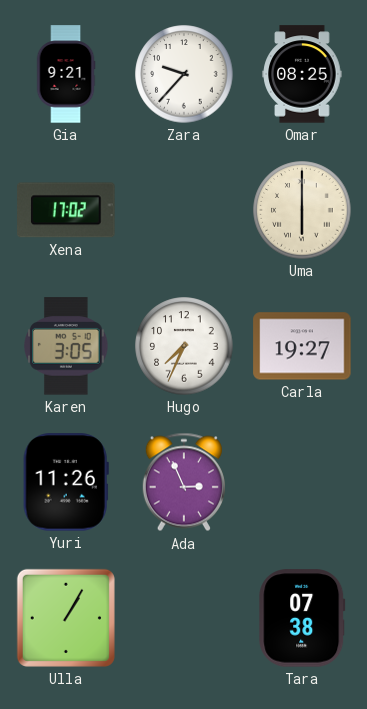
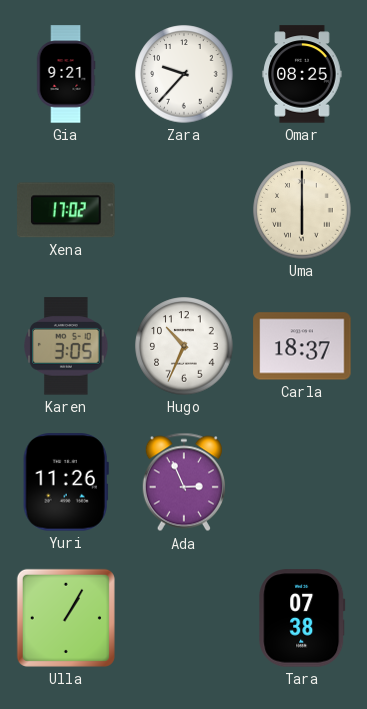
Hugo: 7:34 -> 10:34
Carla: 19:27 -> 18:37
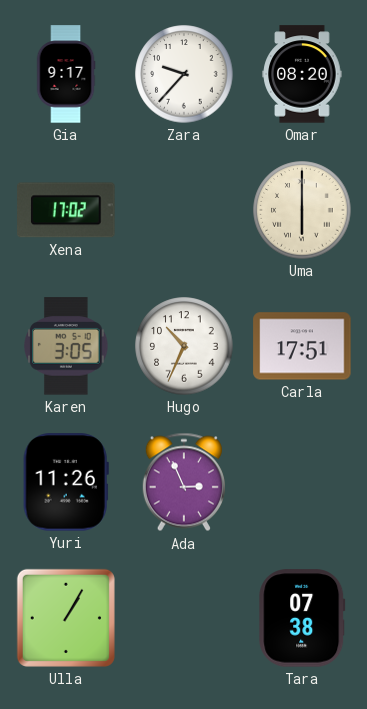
Gia: 9:21 -> 9:17
Omar: 08:25 -> 08:20
Carla: 18:37 -> 17:51
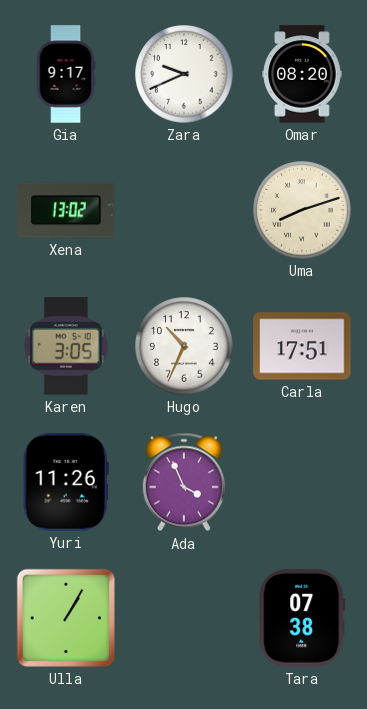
Zara: 9:37 -> 9:41
Xena: 17:02 -> 13:02
Uma: 6:00 -> 8:12
Ada: 2:56 -> 3:56
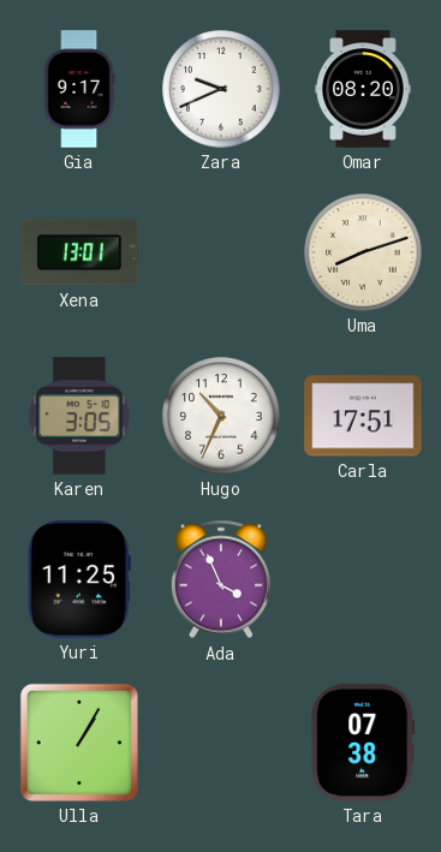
Xena: 13:02 -> 13:01
Yuri: 11:26 -> 11:25
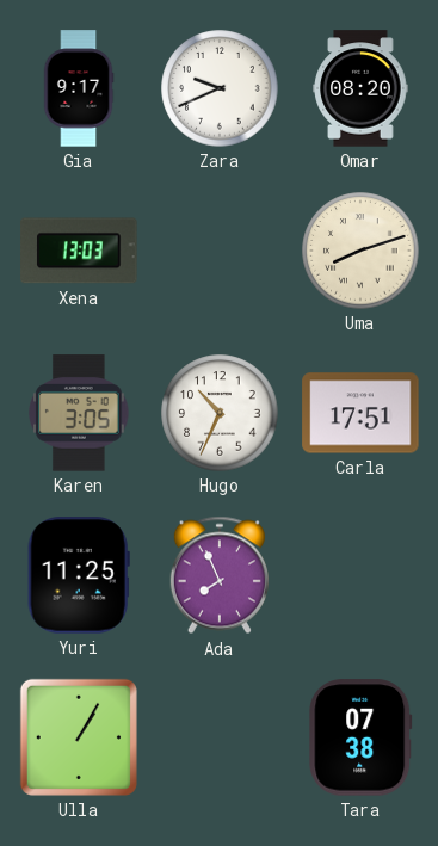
Xena: 13:01 -> 13:03
Ada: 3:56 -> 7:56
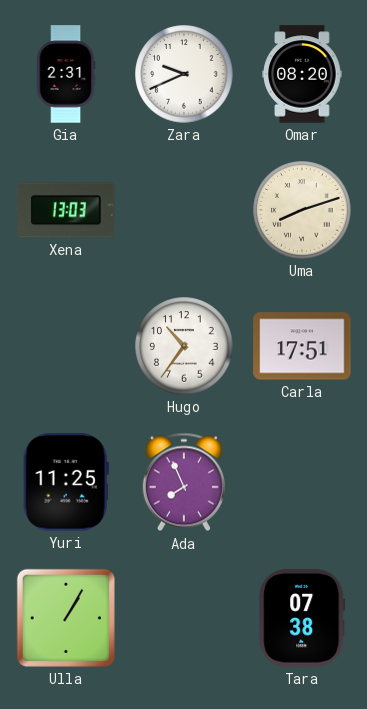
Gia: 9:17 -> 2:31
Karen: 3:05 -> none
Hugo: 10:34 -> 10:36
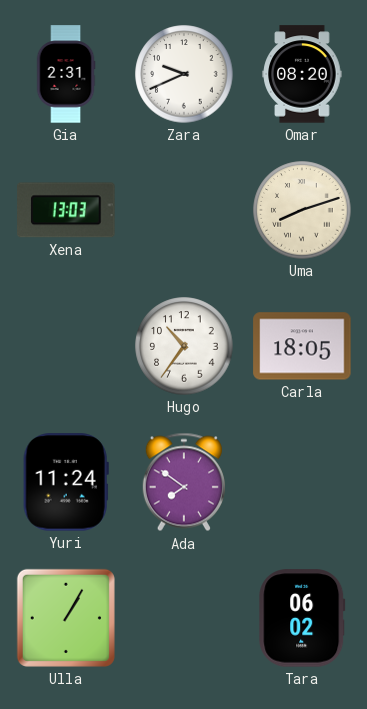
Carla: 17:51 -> 18:05
Yuri: 11:25 -> 11:24
Ada: 7:56 -> 7:51
Tara: 07:38 -> 06:02
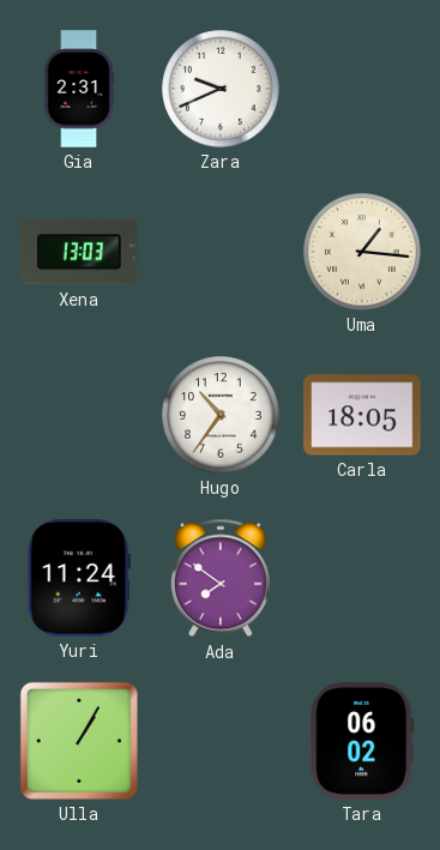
Omar: 08:20 -> none
Uma: 8:12 -> 1:16
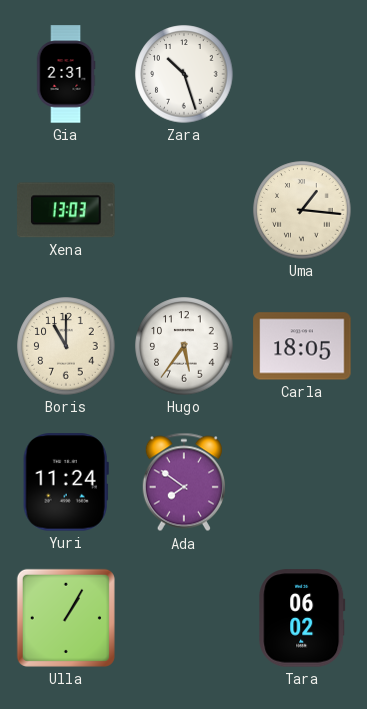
Zara: 9:41 -> 10:27
Boris: none -> 11:00
Hugo: 10:36 -> 5:36
